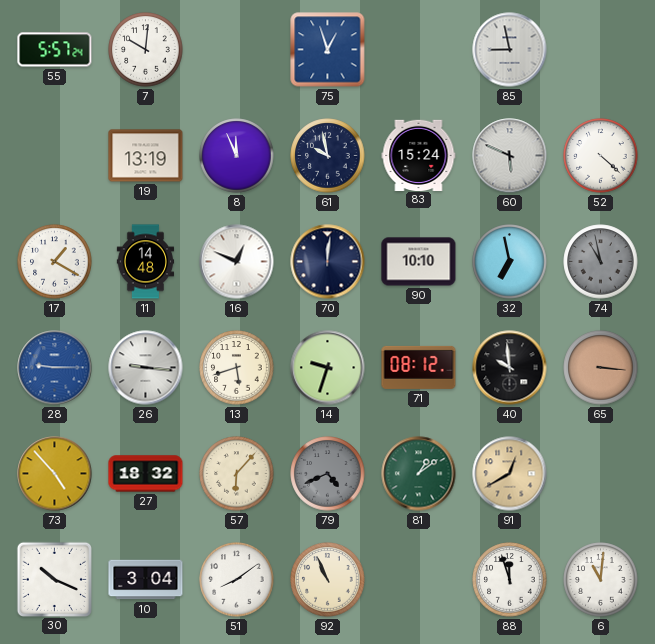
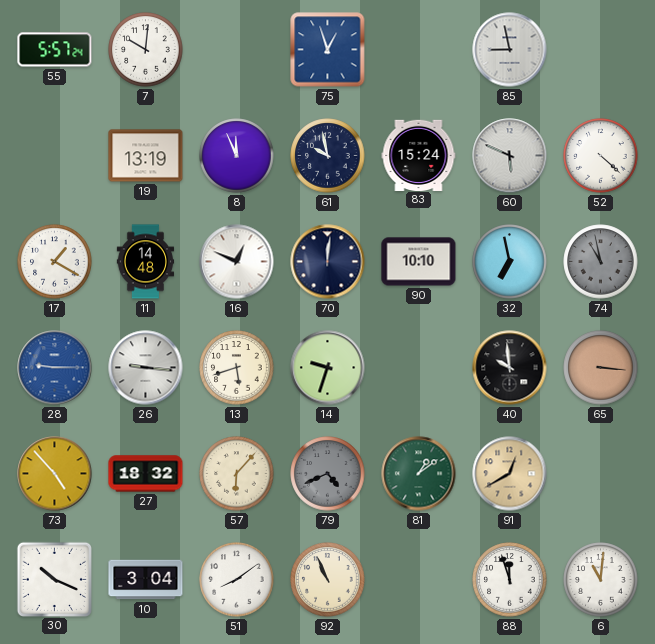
71: 08:12 -> none
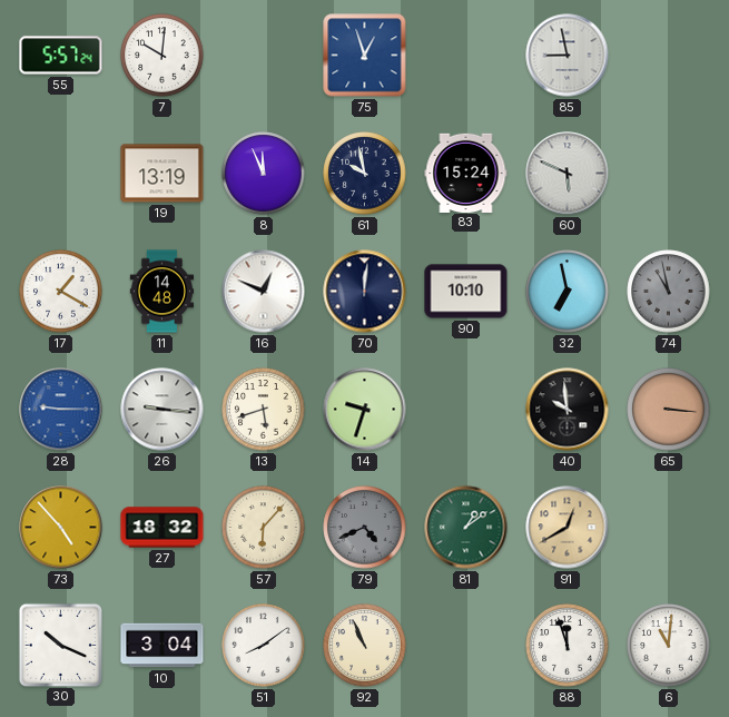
52: 4:22 -> none
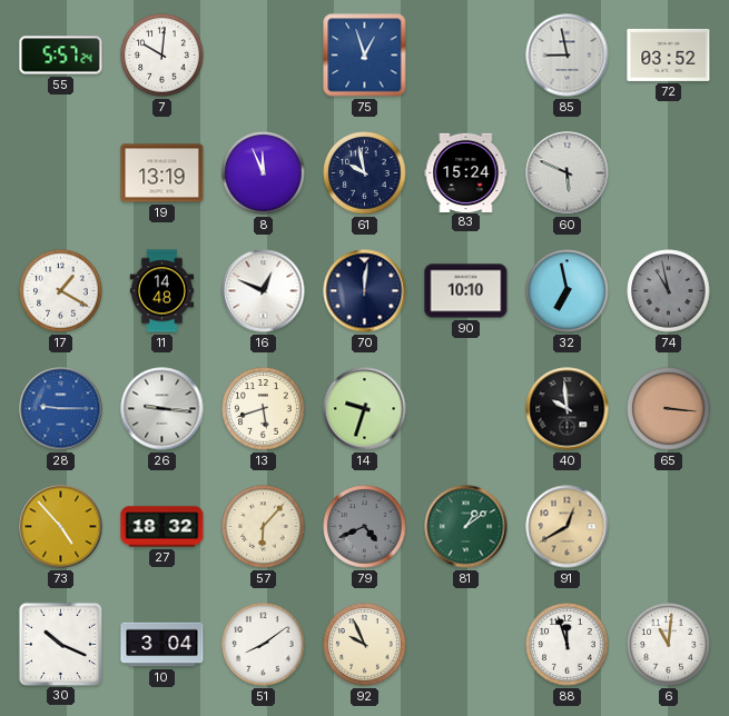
72: none -> 03:52
92: 10:56 -> 9:56
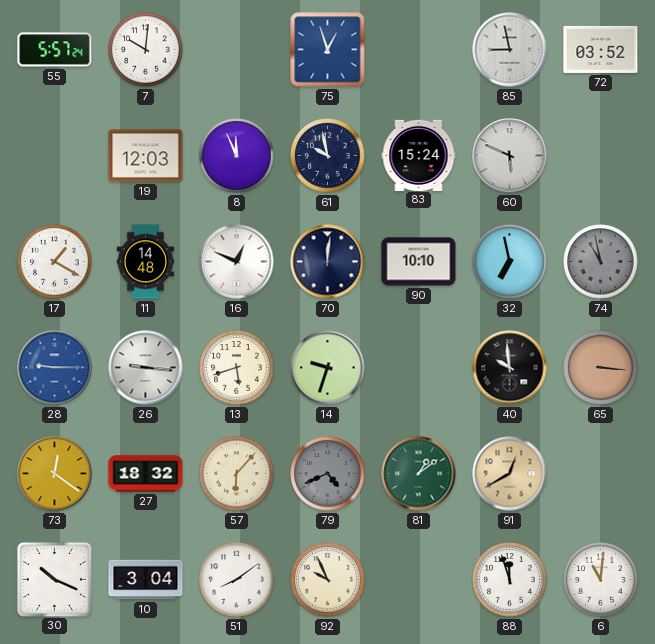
19: 13:19 -> 12:03
73: 4:53 -> 12:21
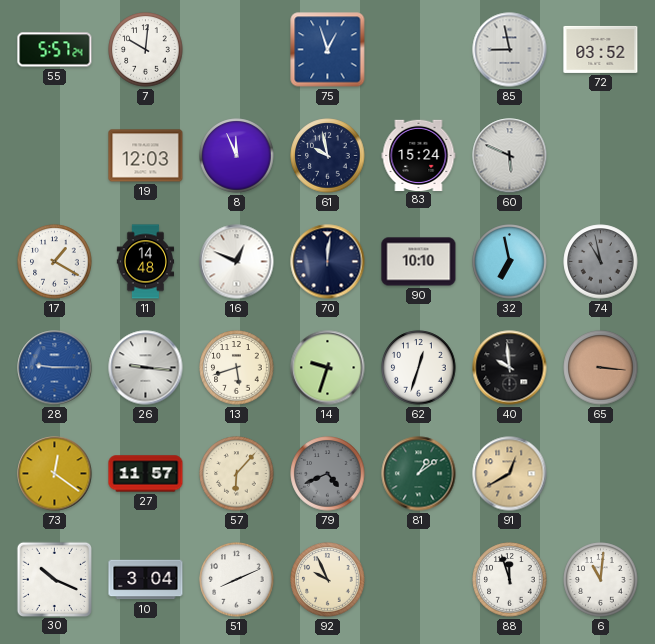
62: none -> 12:33
27: 18:32 -> 11:57
51: 8:09 -> 8:11
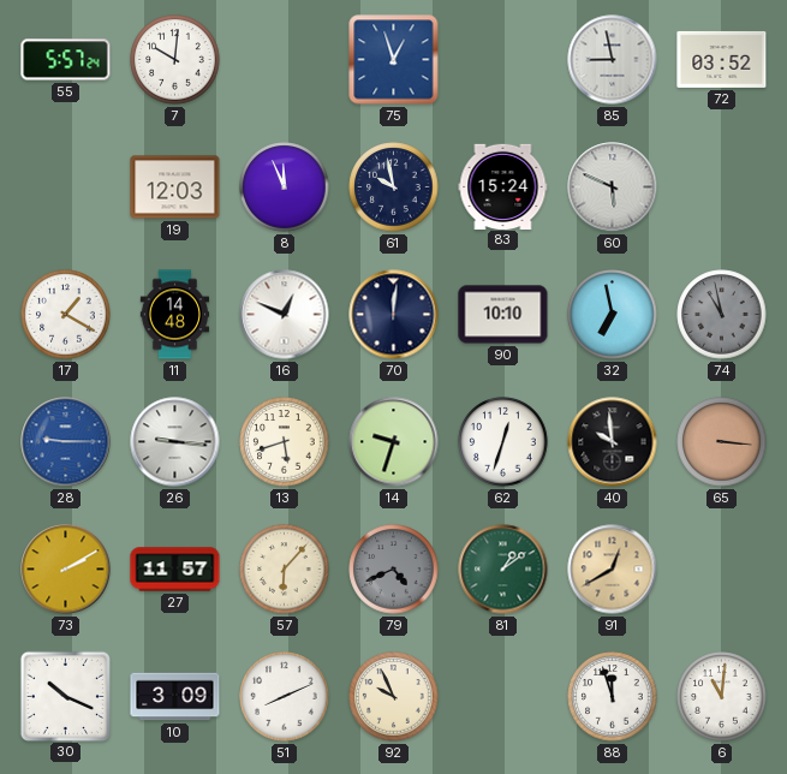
73: 12:21 -> 2:10
10: 3:04 -> 3:09
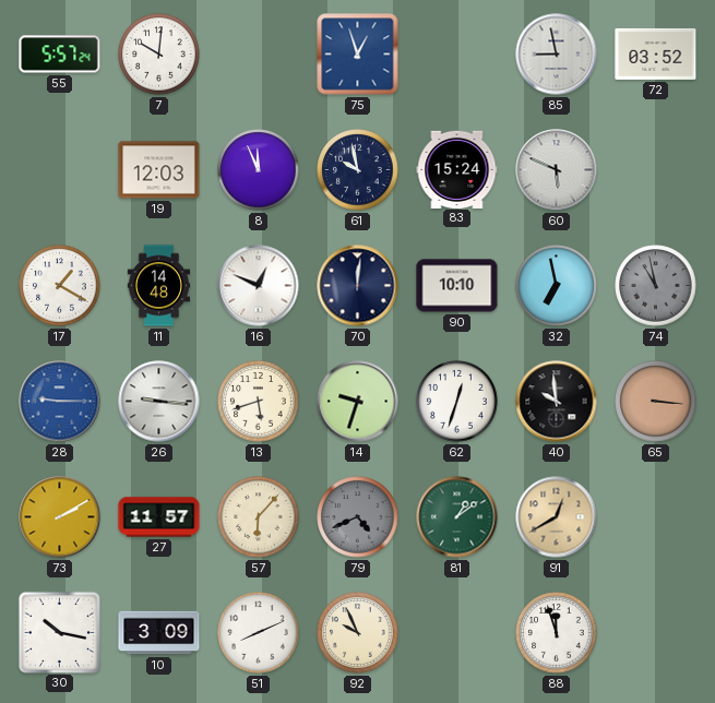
30: 10:19 -> 10:17
6: 11:01 -> none
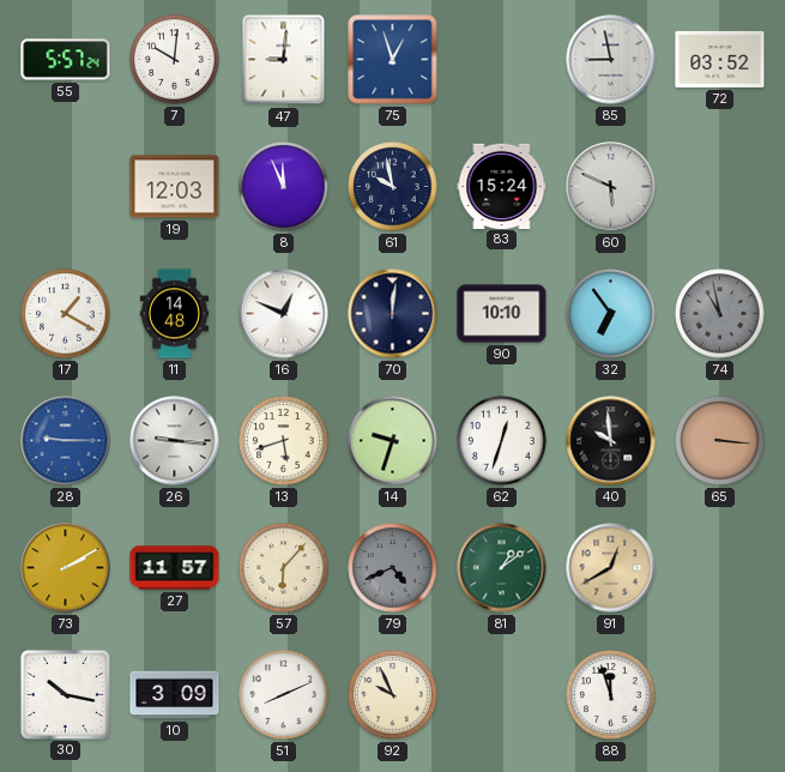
47: none -> 9:01
32: 6:58 -> 6:54
